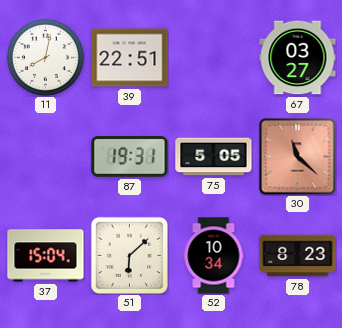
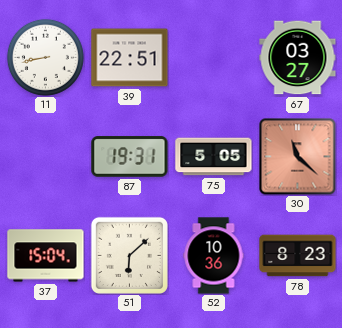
11: 8:02 -> 8:43
52: 10:34 -> 10:36
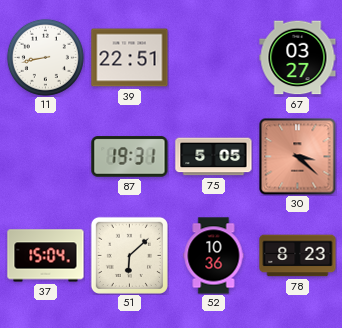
30: 11:22 -> 3:22
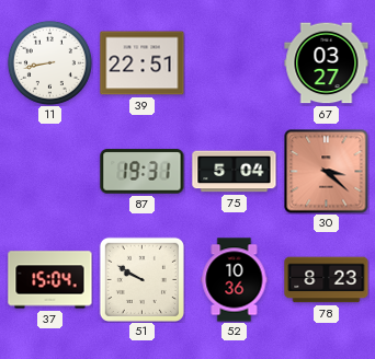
75: 5:05 -> 5:04
51: 6:08 -> 9:50
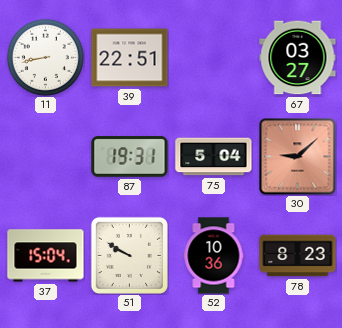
30: 3:22 -> 9:08
